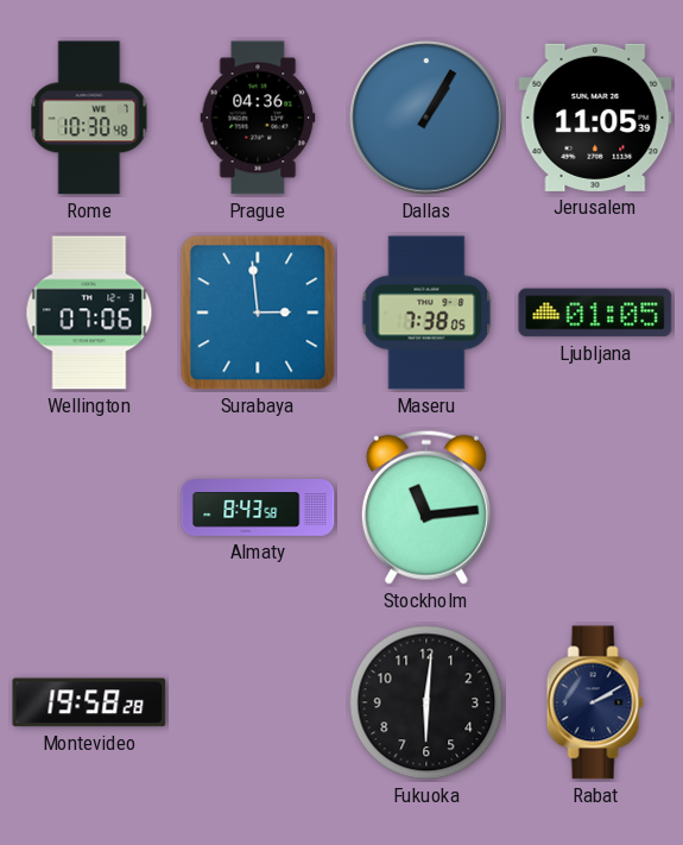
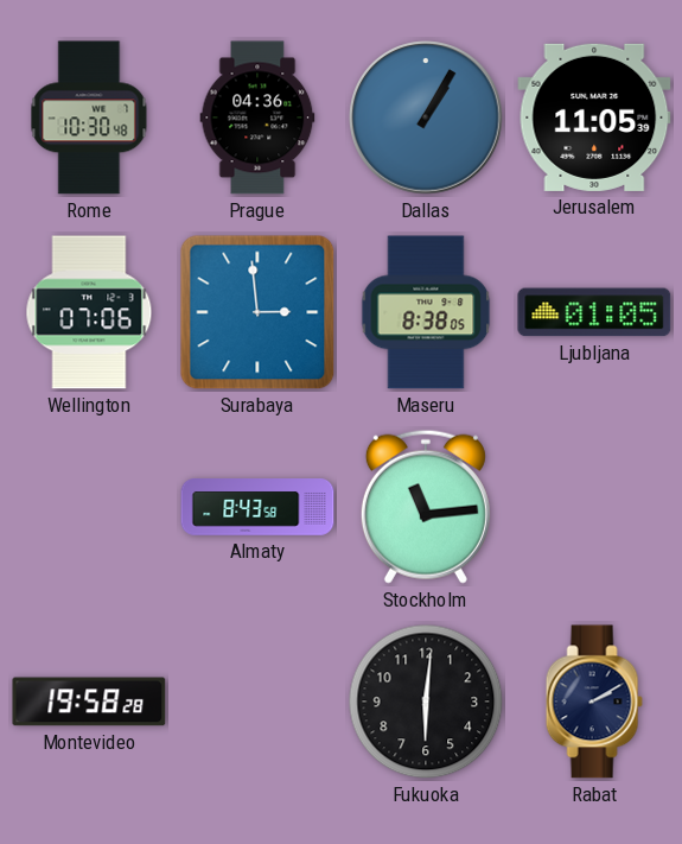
Maseru: 7:38 -> 8:38
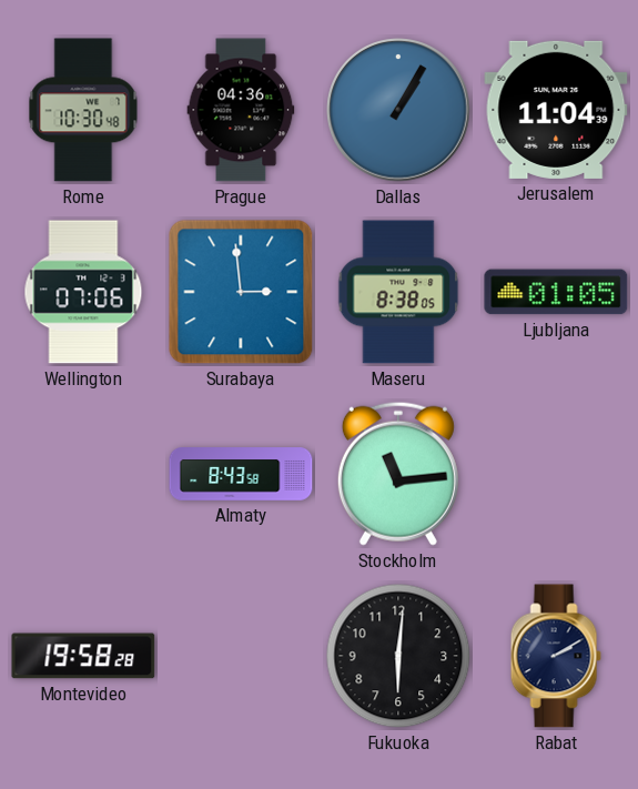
Jerusalem: 11:05 -> 11:04
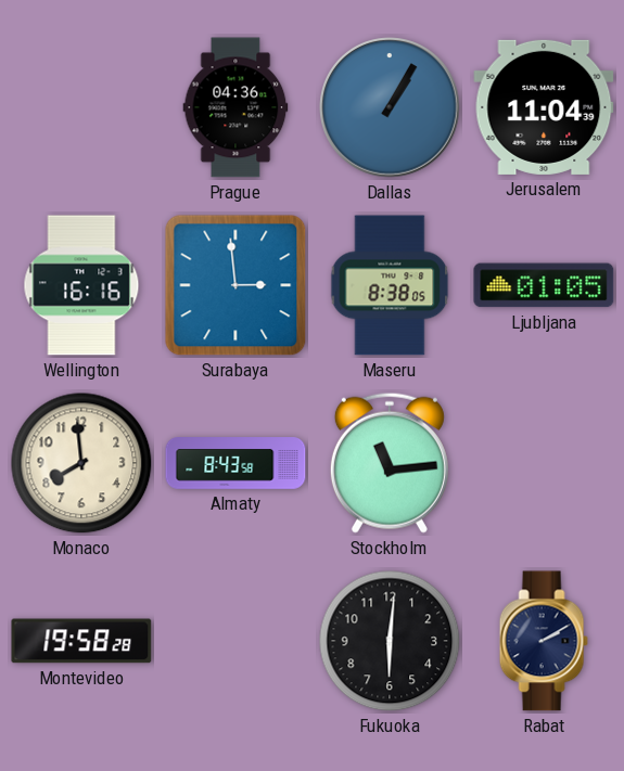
Rome: 10:30 -> none
Wellington: 07:06 -> 16:16
Monaco: none -> 7:59
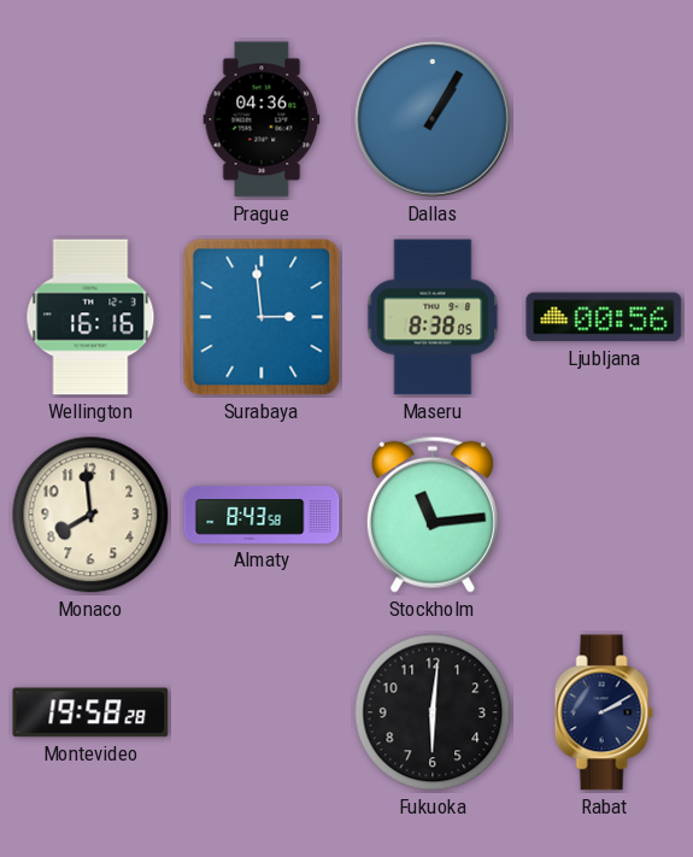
Jerusalem: 11:04 -> none
Ljubljana: 01:05 -> 00:56
